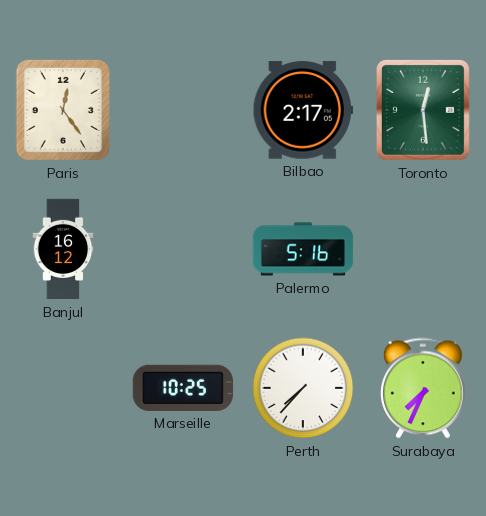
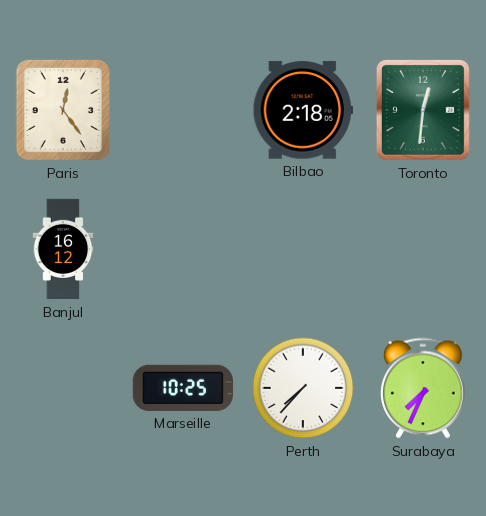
Bilbao: 2:17 -> 2:18
Toronto: 12:29 -> 12:31
Palermo: 5:16 -> none
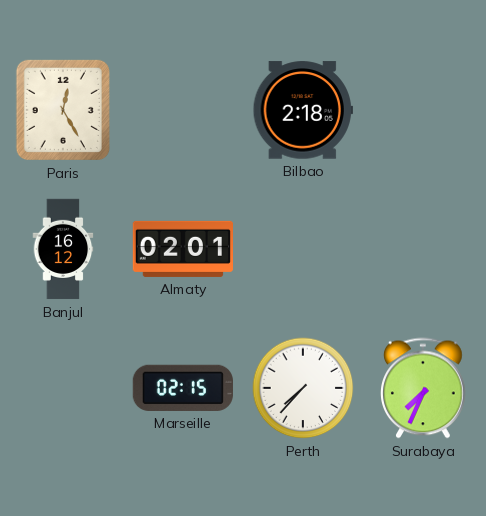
Paris: 12:24 -> 12:25
Toronto: 12:31 -> none
Almaty: none -> 02:01
Marseille: 10:25 -> 02:15
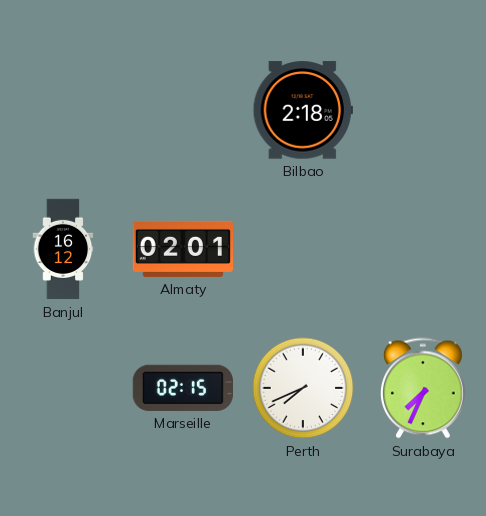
Paris: 12:25 -> none
Perth: 7:37 -> 7:41
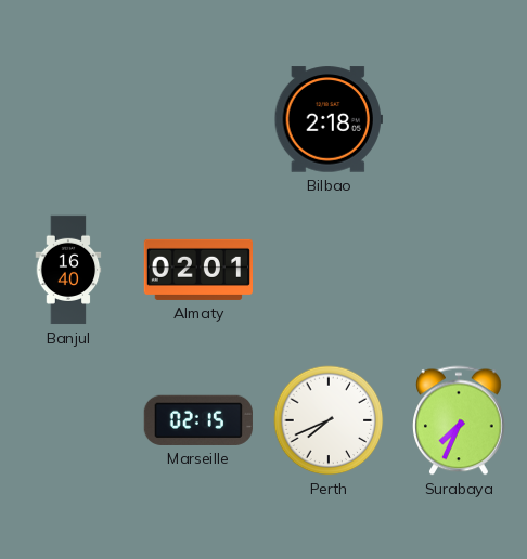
Banjul: 16:12 -> 16:40
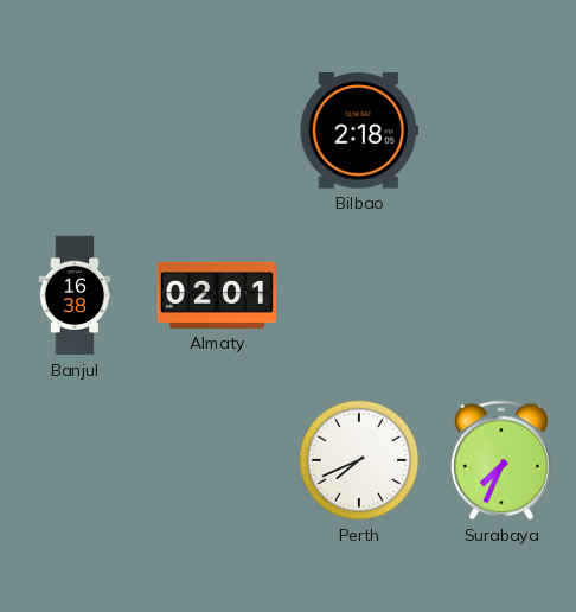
Banjul: 16:40 -> 16:38
Marseille: 02:15 -> none
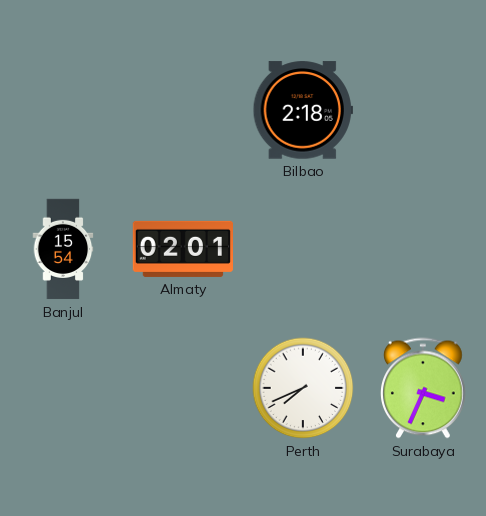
Banjul: 16:38 -> 15:54
Surabaya: 7:34 -> 3:34
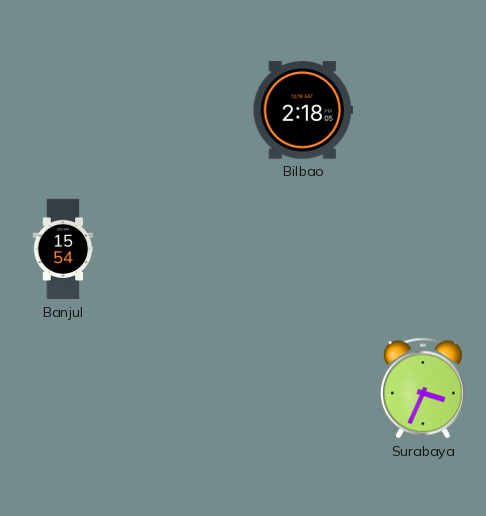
Almaty: 02:01 -> none
Perth: 7:41 -> none
